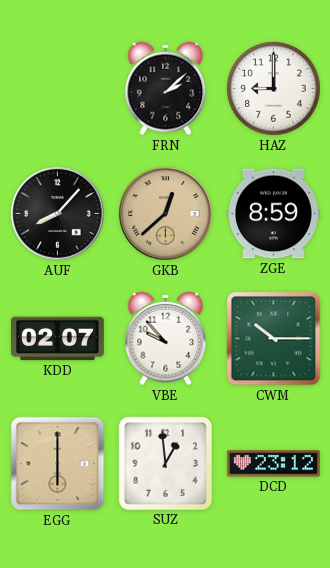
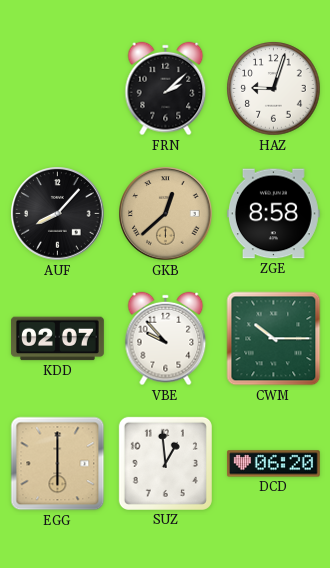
HAZ: 9:00 -> 9:03
ZGE: 8:59 -> 8:58
DCD: 23:12 -> 06:20
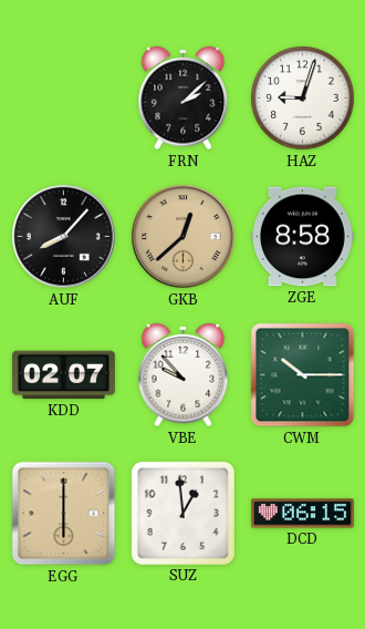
DCD: 06:20 -> 06:15
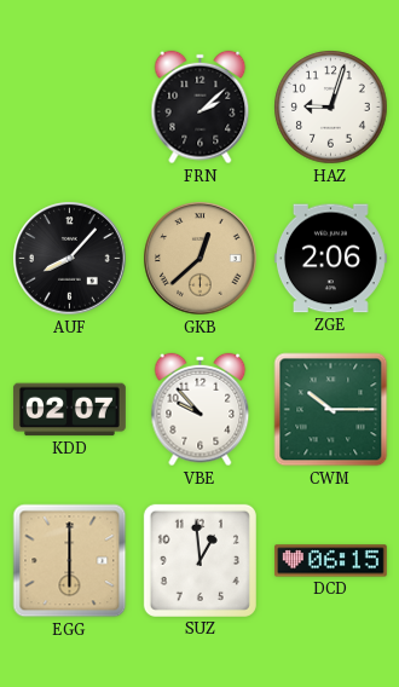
ZGE: 8:58 -> 2:06
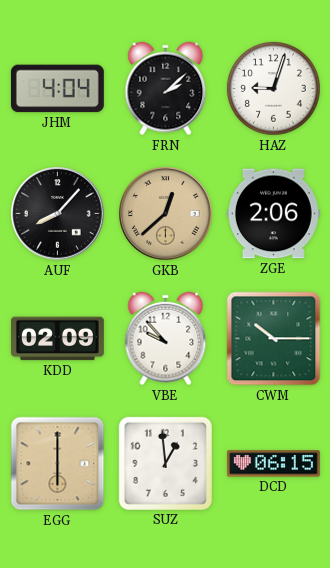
JHM: none -> 4:04
KDD: 02:07 -> 02:09
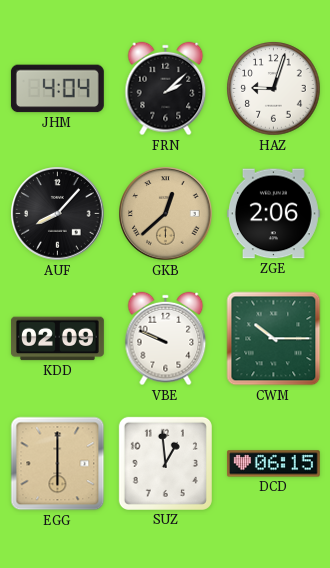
VBE: 9:53 -> 9:49
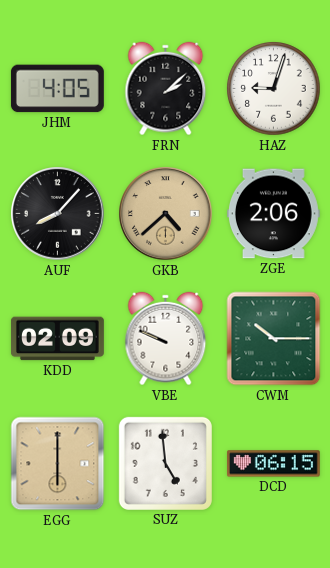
JHM: 4:04 -> 4:05
GKB: 12:38 -> 4:38
SUZ: 12:59 -> 4:59
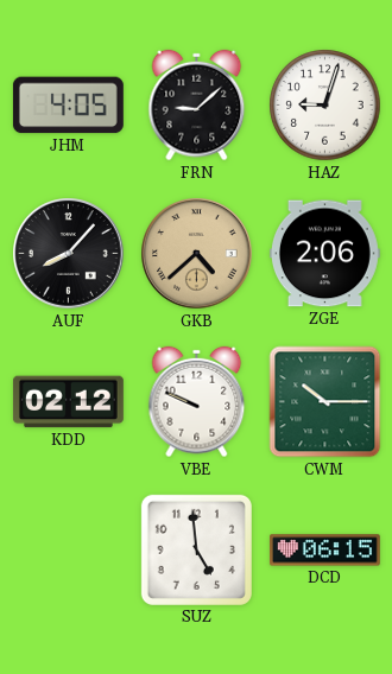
FRN: 2:08 -> 9:08
KDD: 02:09 -> 02:12
EGG: 6:00 -> none
